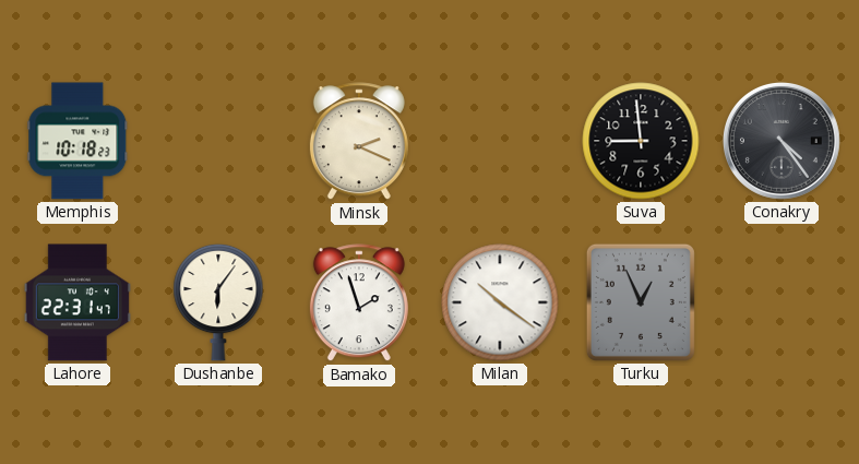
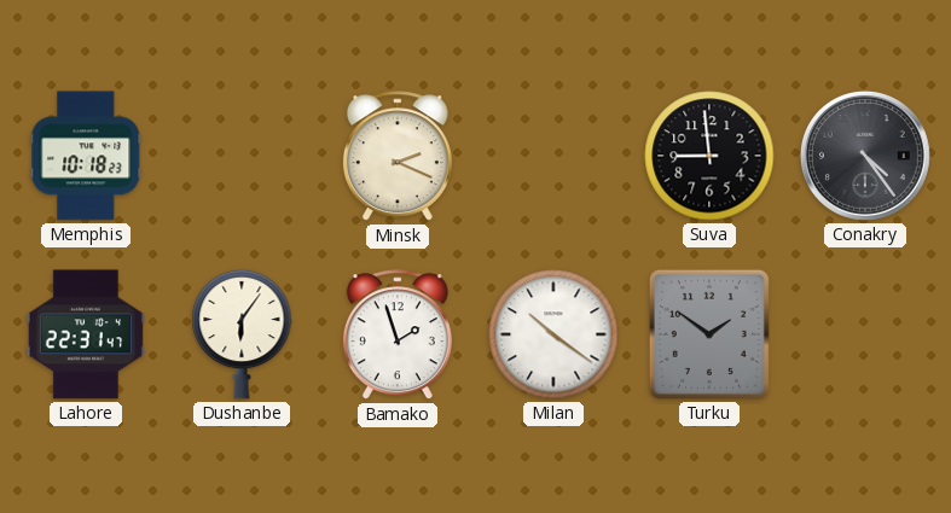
Turku: 12:56 -> 1:51
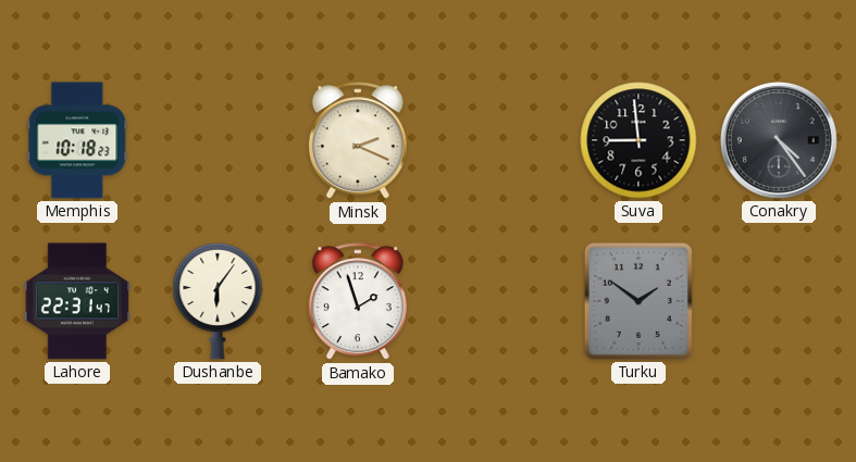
Milan: 10:21 -> none
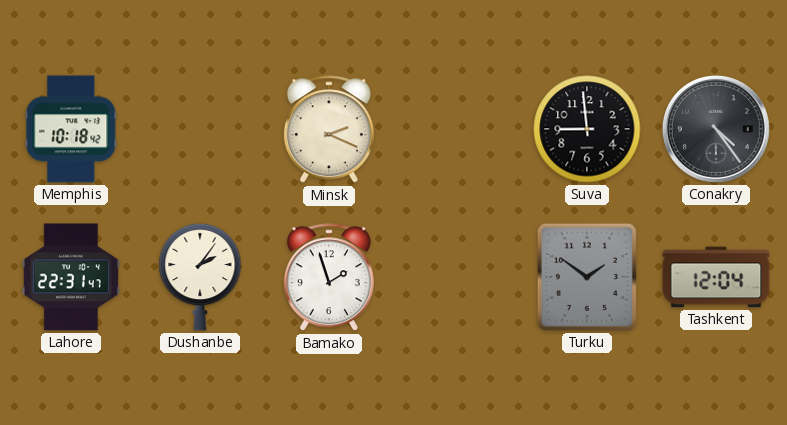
Memphis: 10:18:23 -> 10:18:42
Dushanbe: 6:06 -> 2:06
Tashkent: none -> 12:04
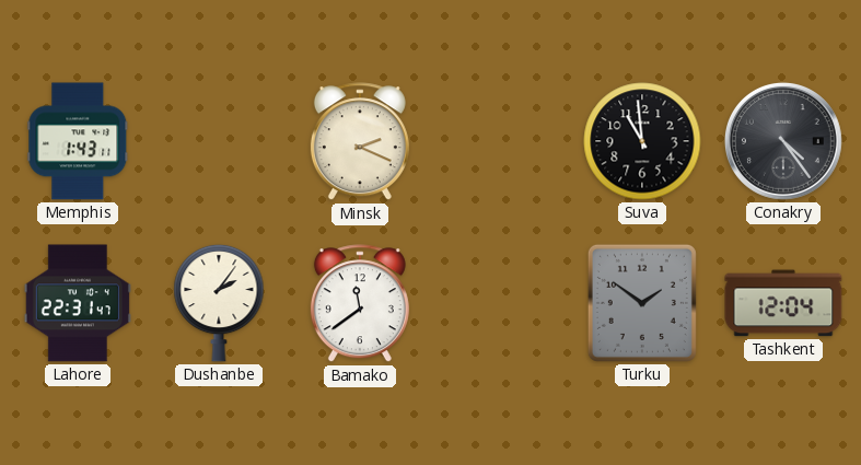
Memphis: 10:18 -> 1:43
Suva: 8:59 -> 10:59
Bamako: 1:57 -> 11:39
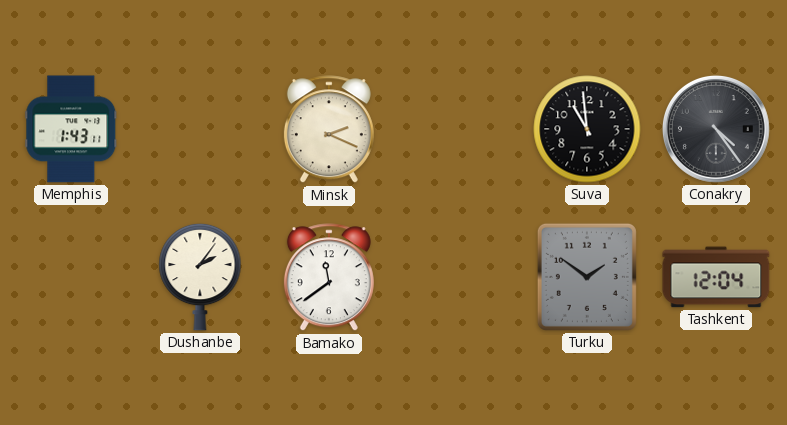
Lahore: 22:31 -> none
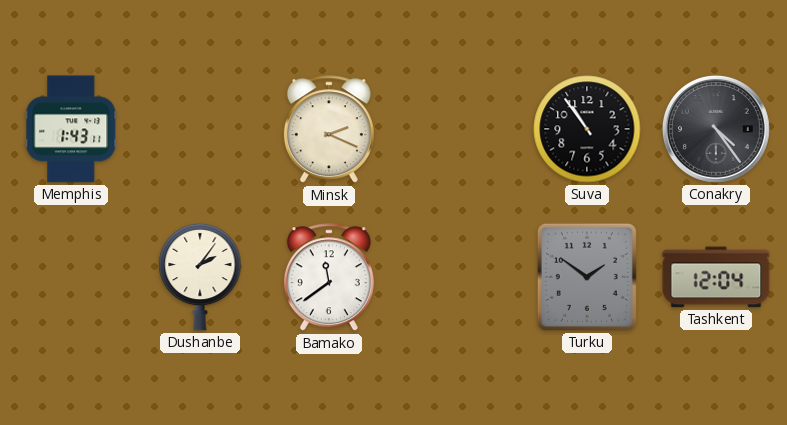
Suva: 10:59 -> 10:54
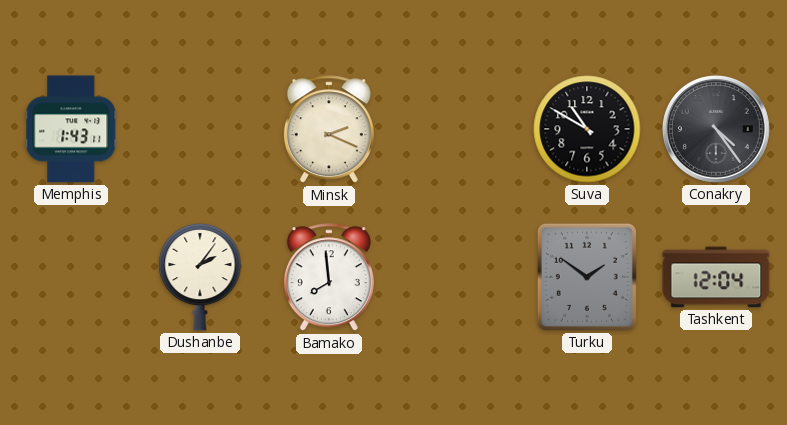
Suva: 10:54 -> 10:50
Bamako: 11:39 -> 7:59
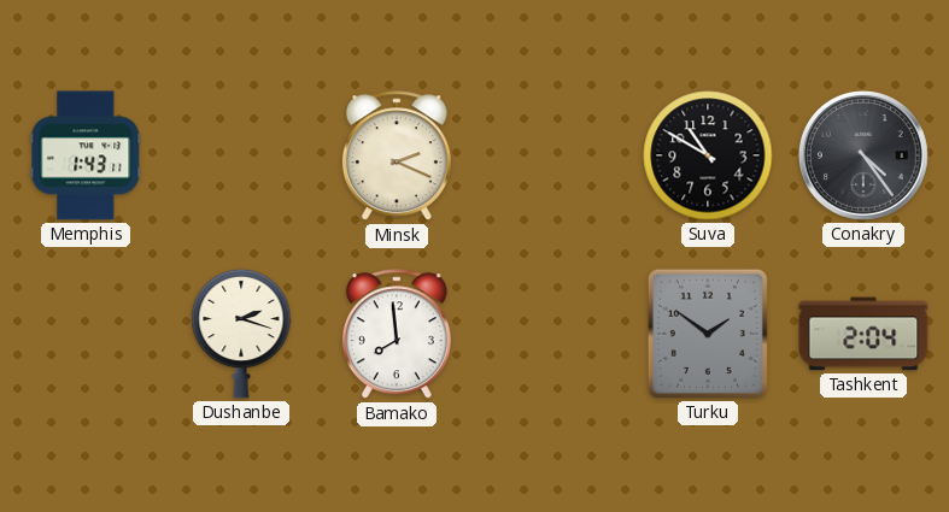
Dushanbe: 2:06 -> 2:18
Tashkent: 12:04 -> 2:04
